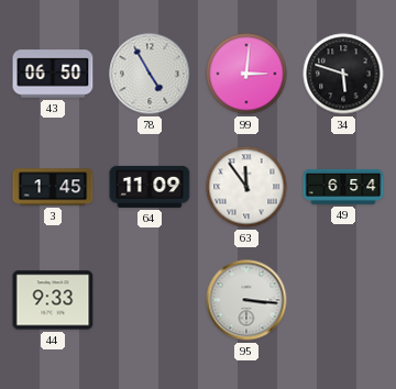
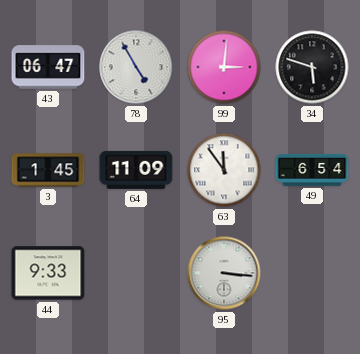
43: 06:50 -> 06:47
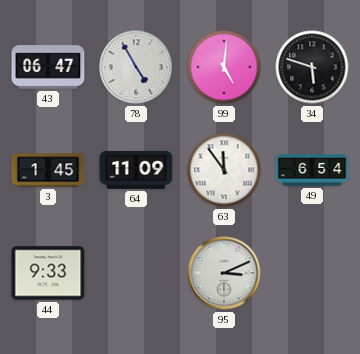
99: 3:01 -> 5:01
95: 3:16 -> 3:11
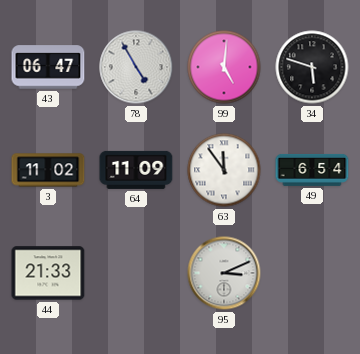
3: 1:45 -> 11:02
44: 9:33 -> 21:33
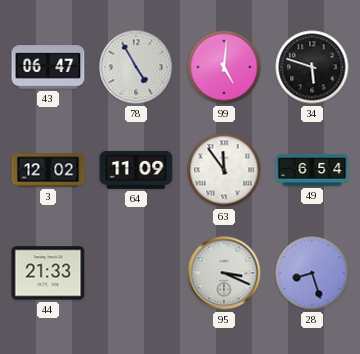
3: 11:02 -> 12:02
95: 3:11 -> 3:19
28: none -> 8:27
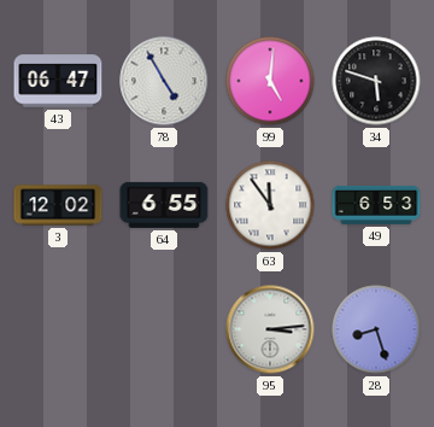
64: 11:09 -> 6:55
49: 6:54 -> 6:53
44: 21:33 -> none
95: 3:19 -> 3:14
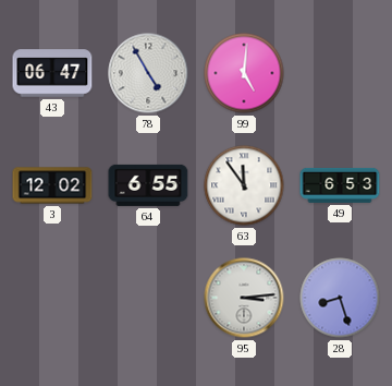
34: 5:48 -> none
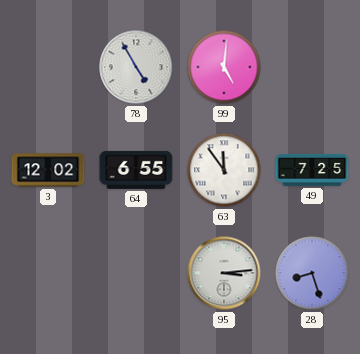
43: 06:47 -> none
49: 6:53 -> 7:25
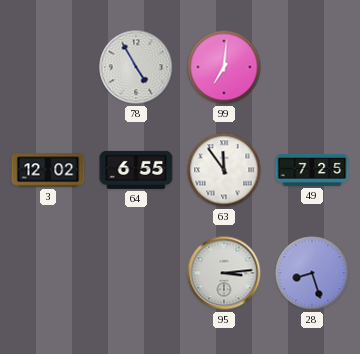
99: 5:01 -> 7:01
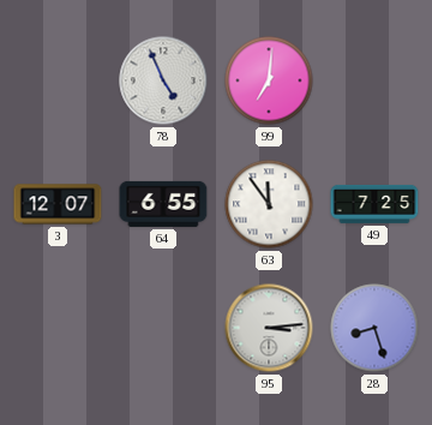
78: 4:55 -> 4:56
3: 12:02 -> 12:07
